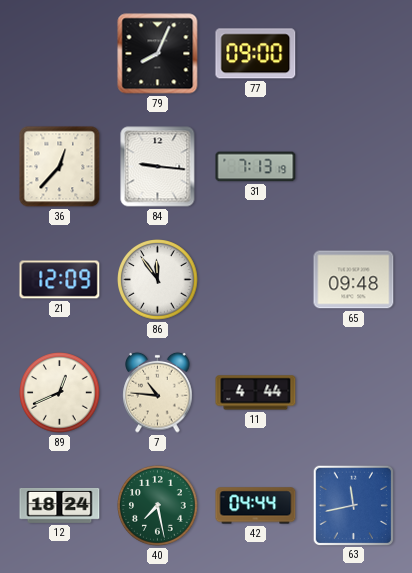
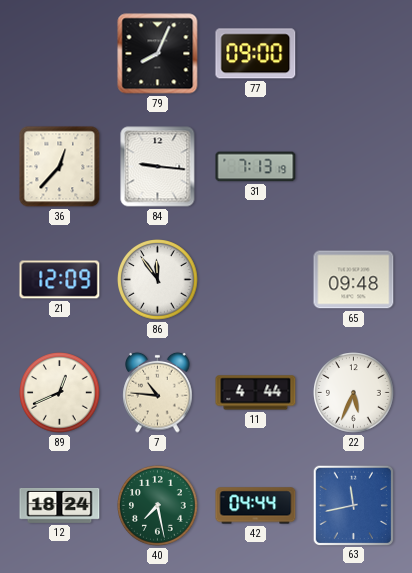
22: none -> 5:34
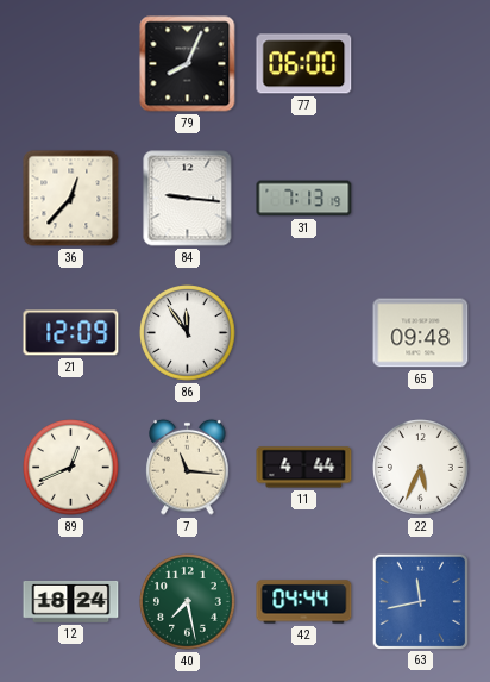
77: 09:00 -> 06:00
7: 10:46 -> 11:16
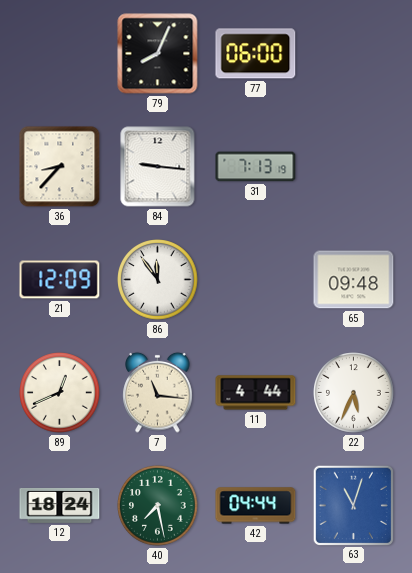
36: 12:37 -> 8:37
63: 11:43 -> 11:03
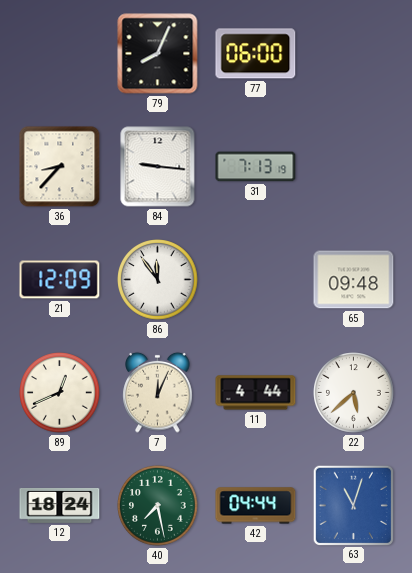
7: 11:16 -> 12:04
22: 5:34 -> 5:38
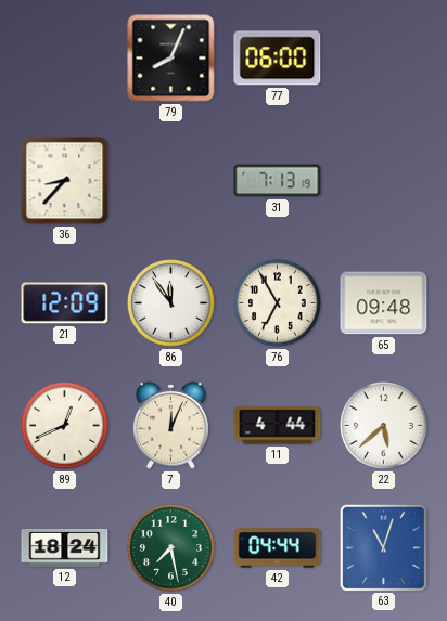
84: 9:16 -> none
76: none -> 6:55
